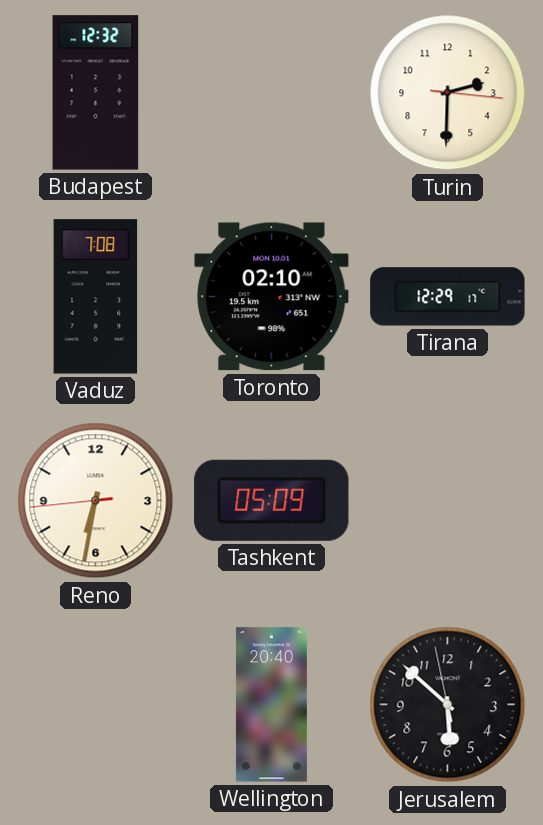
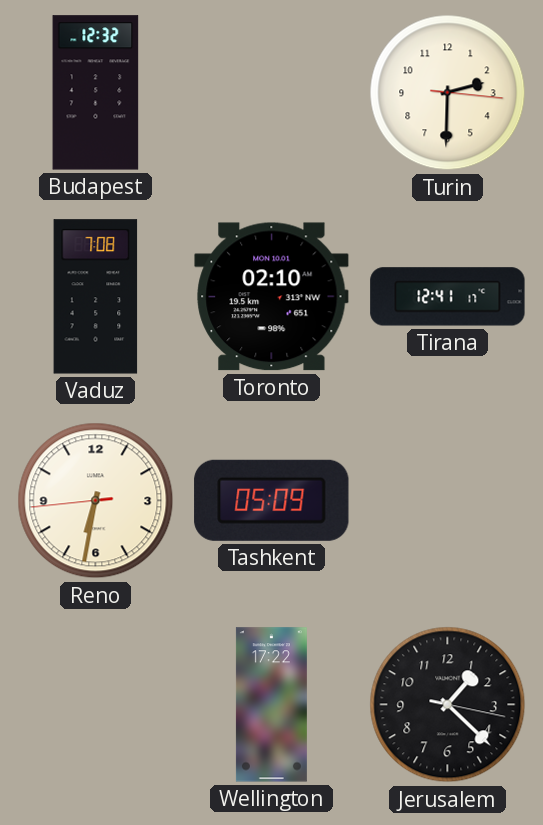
Tirana: 12:29 -> 12:41
Wellington: 20:40 -> 17:22
Jerusalem: 5:51 -> 1:22
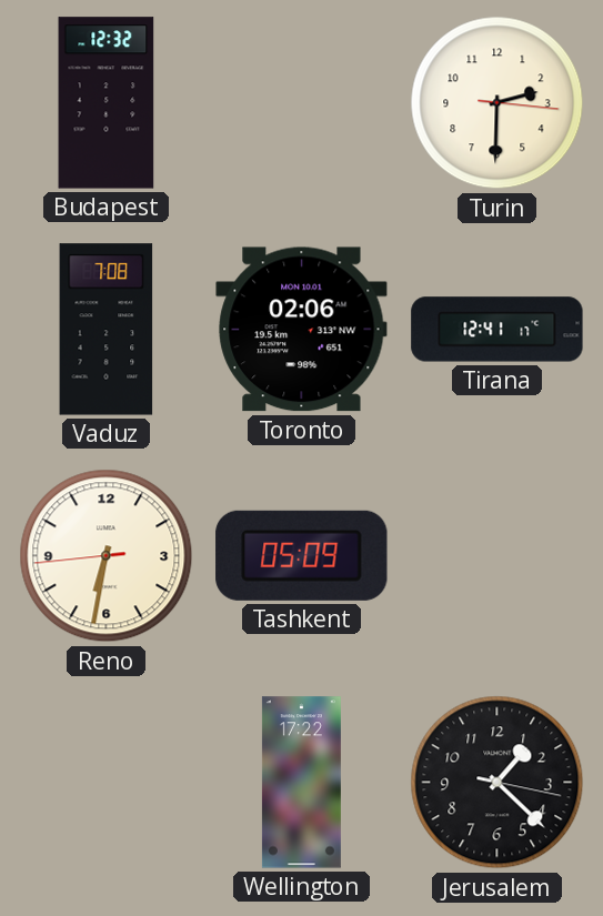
Toronto: 02:10 -> 02:06
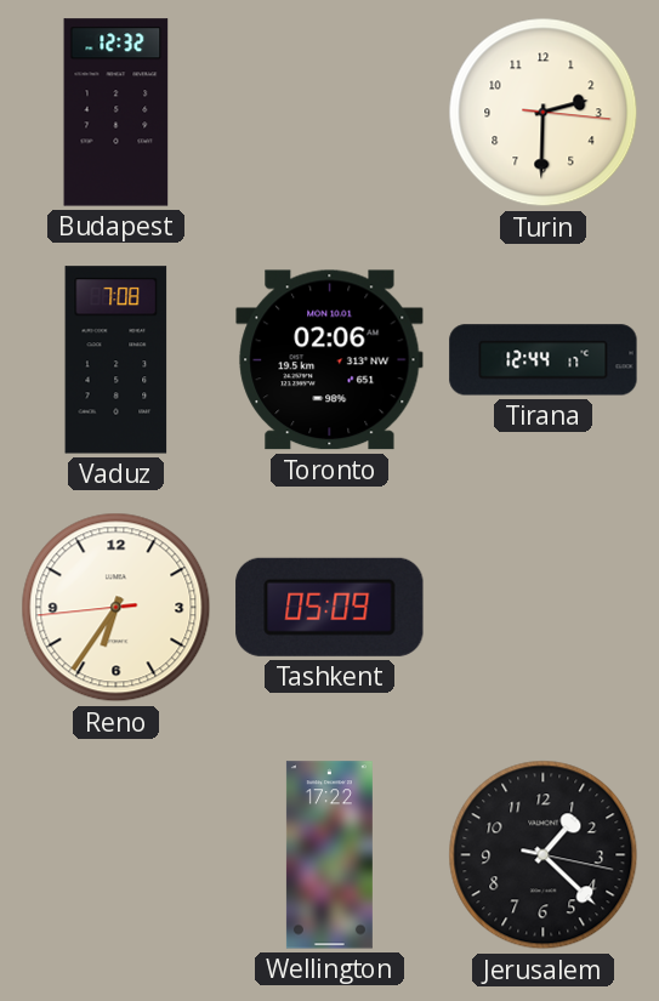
Tirana: 12:41 -> 12:44
Reno: 6:31 -> 6:35
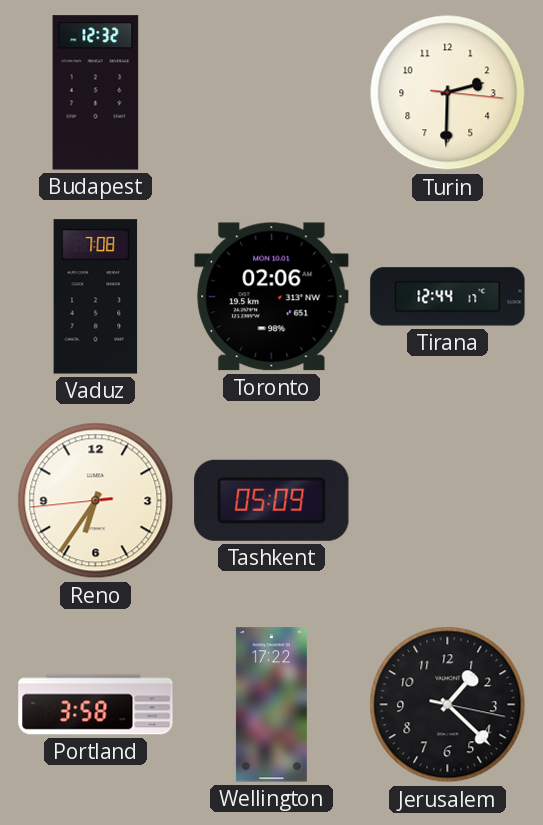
Portland: none -> 3:58
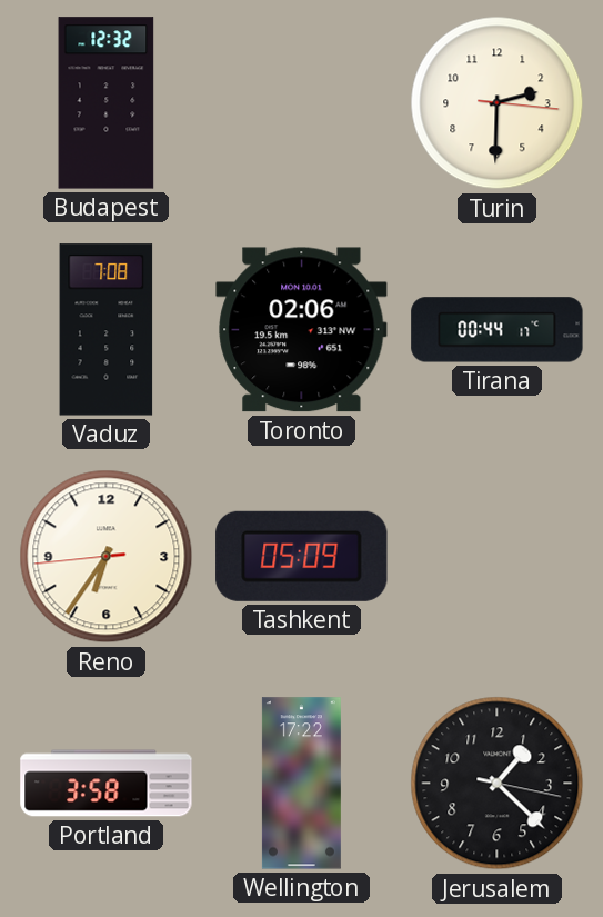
Tirana: 12:44 -> 00:44
